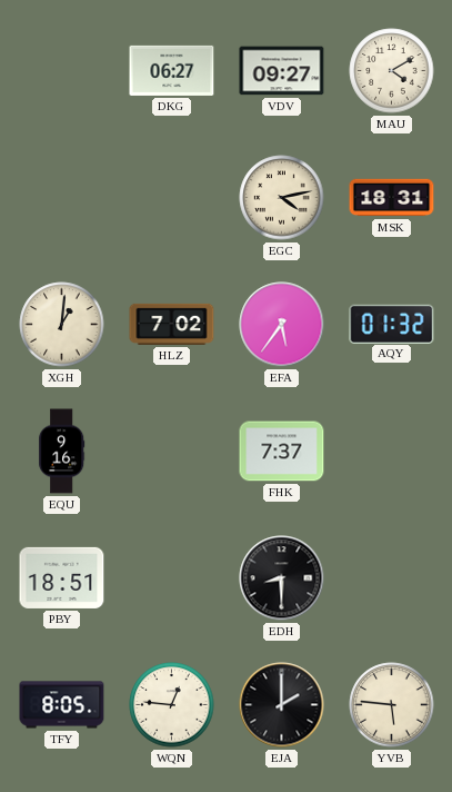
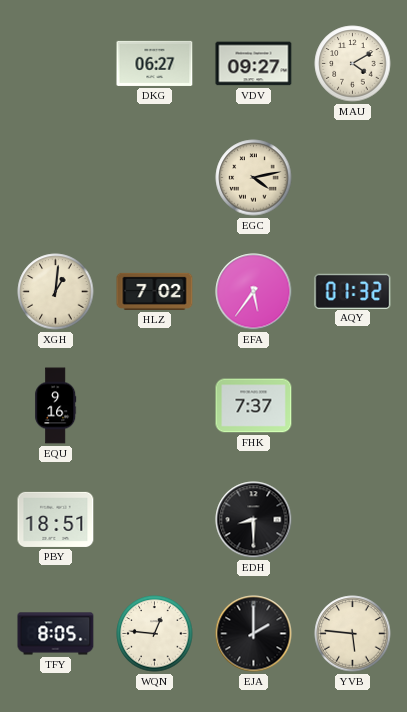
MSK: 18:31 -> none
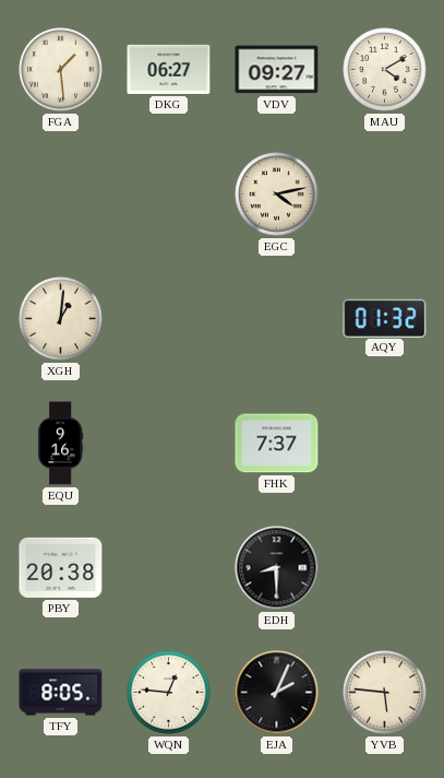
FGA: none -> 1:29
HLZ: 7:02 -> none
EFA: 5:36 -> none
PBY: 18:51 -> 20:38
EJA: 2:00 -> 2:04
